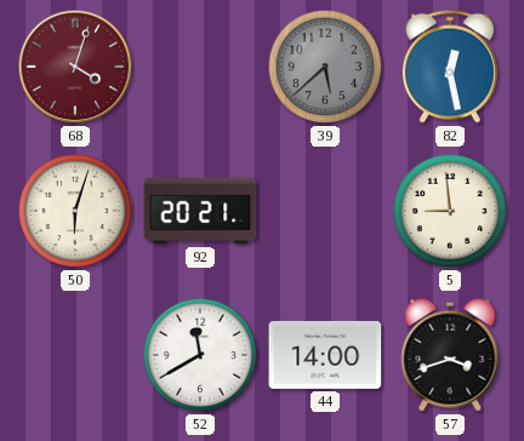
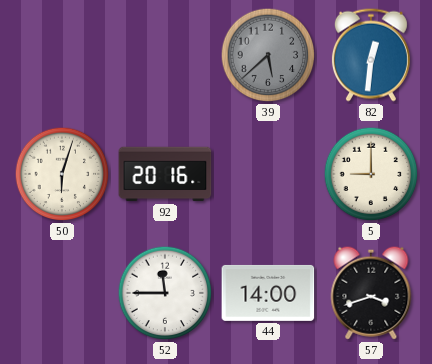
68: 4:03 -> none
82: 12:28 -> 12:31
92: 20:21 -> 20:16
5: 8:59 -> 9:00
52: 11:40 -> 11:45
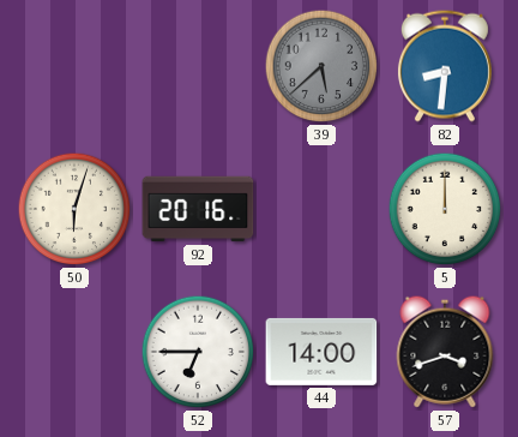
82: 12:31 -> 8:31
5: 9:00 -> 12:00
52: 11:45 -> 6:45
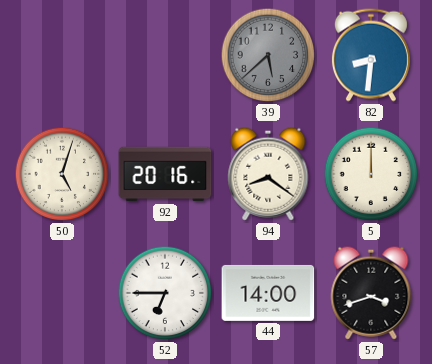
50: 6:03 -> 5:03
94: none -> 8:21
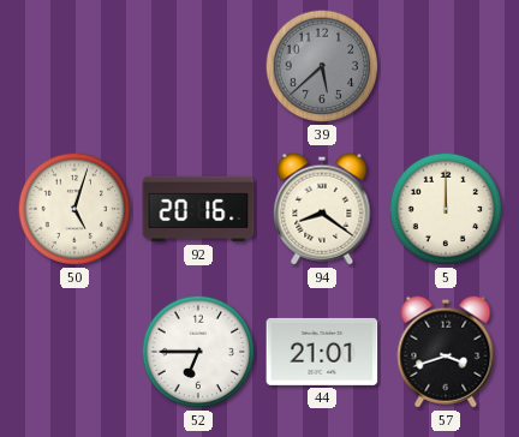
82: 8:31 -> none
44: 14:00 -> 21:01
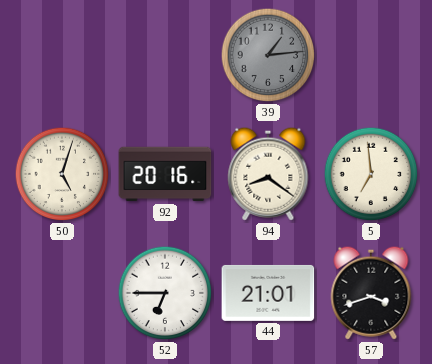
39: 5:38 -> 1:14
5: 12:00 -> 6:59
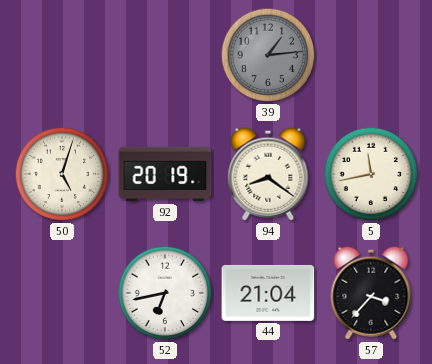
92: 20:16 -> 20:19
5: 6:59 -> 11:43
52: 6:45 -> 6:43
44: 21:01 -> 21:04
57: 3:42 -> 3:37
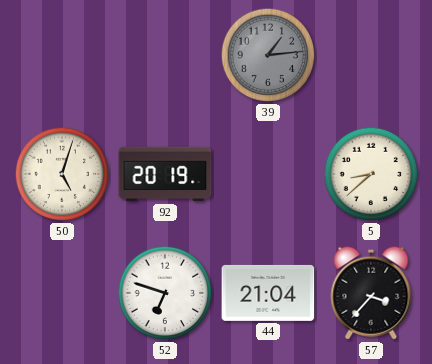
94: 8:21 -> none
5: 11:43 -> 8:38
52: 6:43 -> 6:48
